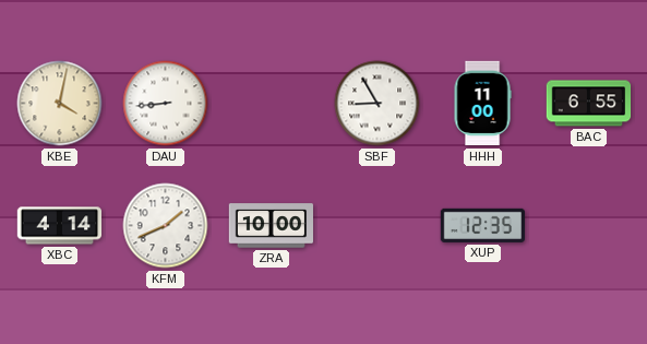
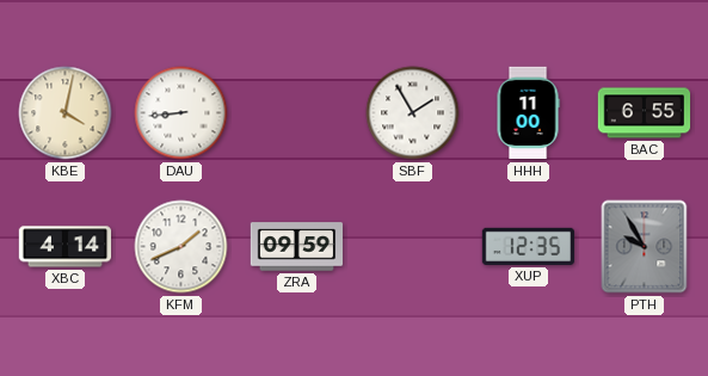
SBF: 8:55 -> 1:55
ZRA: 10:00 -> 09:59
PTH: none -> 9:55
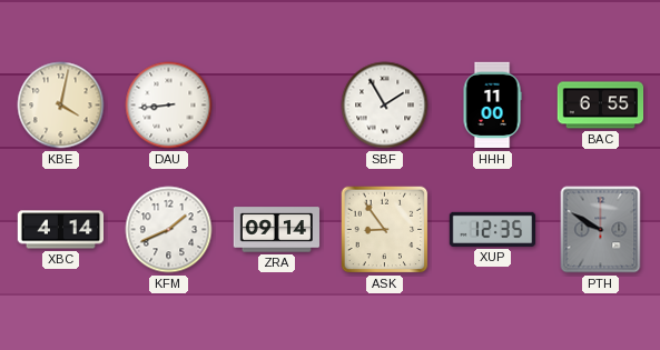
ZRA: 09:59 -> 09:14
ASK: none -> 8:54
PTH: 9:55 -> 9:50
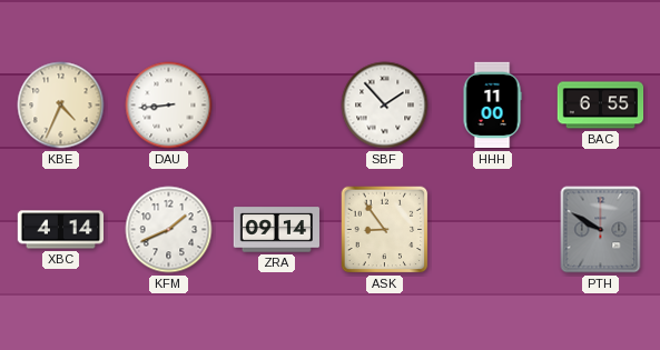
KBE: 4:02 -> 4:34
SBF: 1:55 -> 1:53
XUP: 12:35 -> none
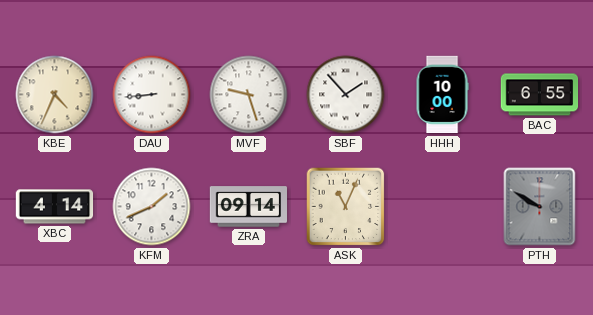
MVF: none -> 9:27
HHH: 11:00 -> 10:00
ASK: 8:54 -> 11:04
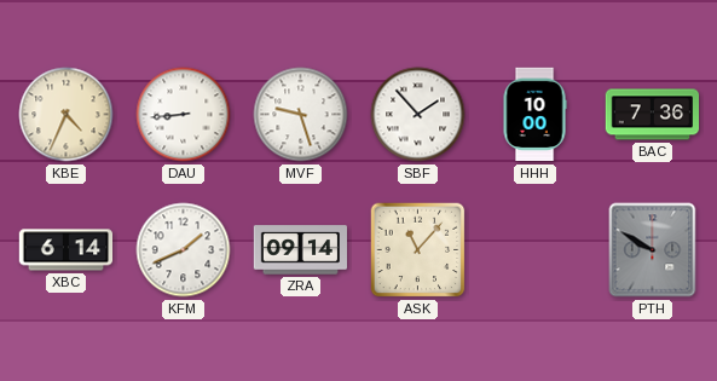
BAC: 6:55 -> 7:36
XBC: 4:14 -> 6:14
ASK: 11:04 -> 11:07
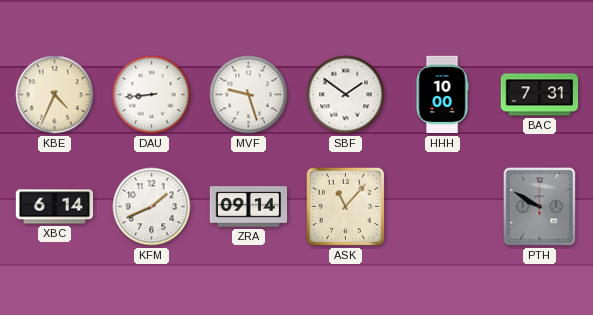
SBF: 1:53 -> 1:51
BAC: 7:36 -> 7:31
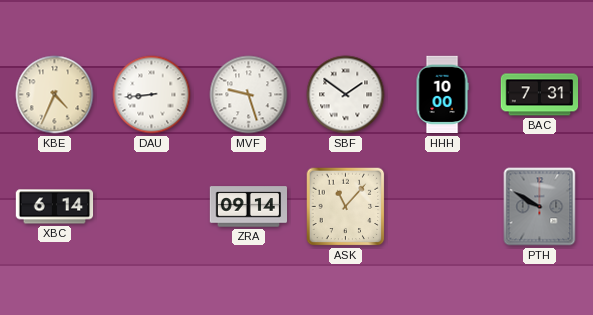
KFM: 1:41 -> none
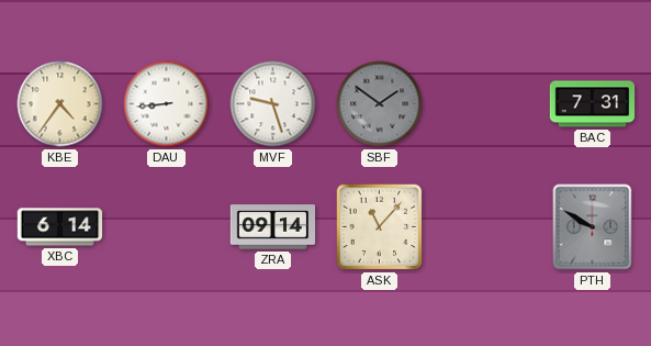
KBE: 4:34 -> 4:36
SBF dial: white -> grey
HHH: 10:00 -> none
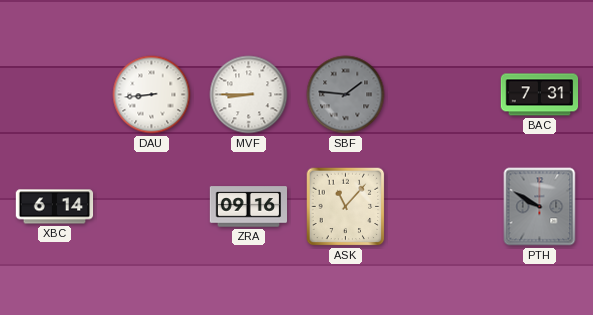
KBE: 4:36 -> none
MVF: 9:27 -> 8:45
SBF: 1:51 -> 1:46
ZRA: 09:14 -> 09:16
